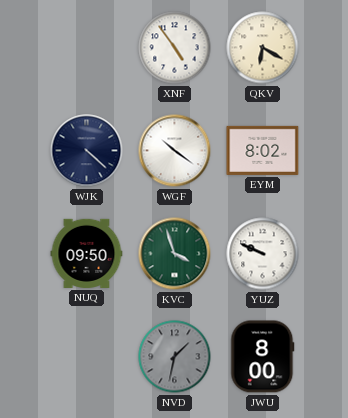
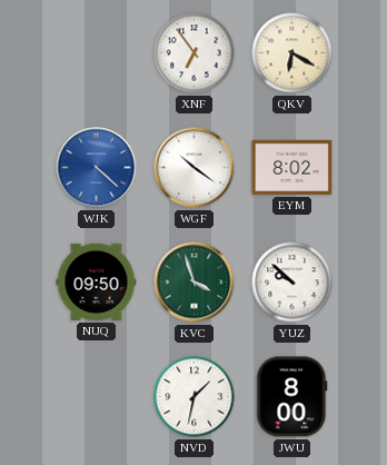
XNF: 4:54 -> 6:54
WJK dial: navy -> blue
YUZ: 9:49 -> 9:52
NVD dial: grey -> white
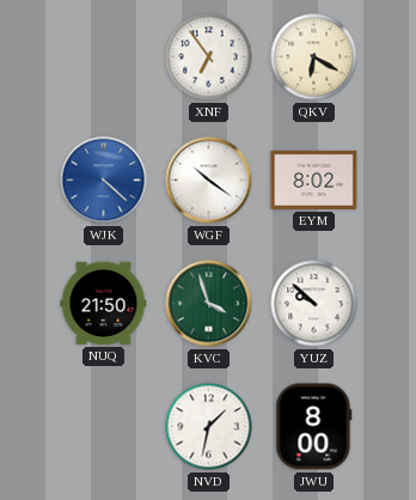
NUQ: 09:50 -> 21:50
